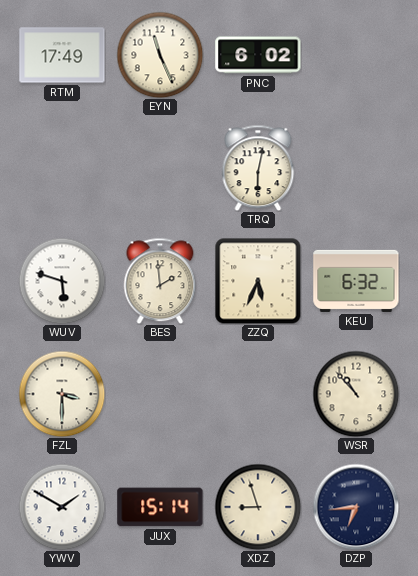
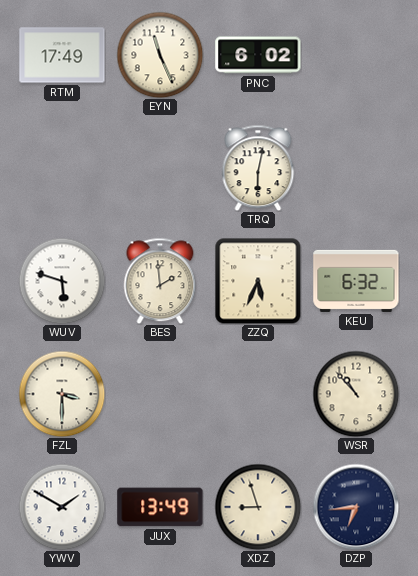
JUX: 15:14 -> 13:49
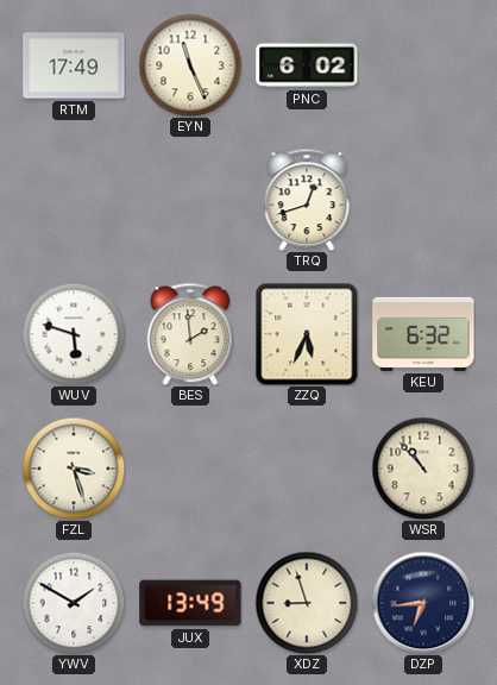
TRQ: 6:02 -> 12:42
FZL: 3:30 -> 3:27
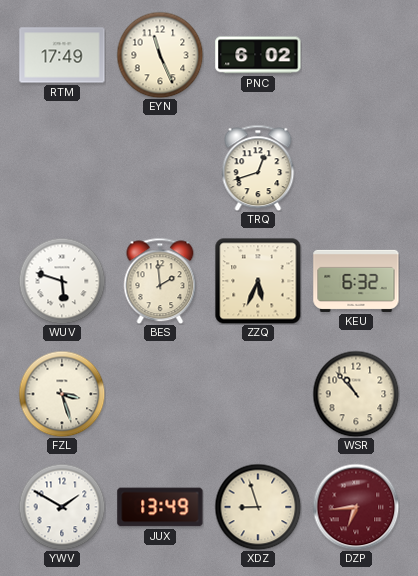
DZP dial: navy -> burgundy
